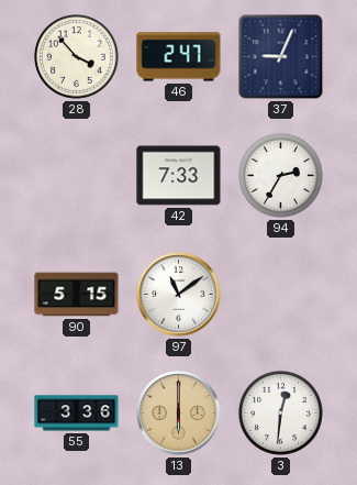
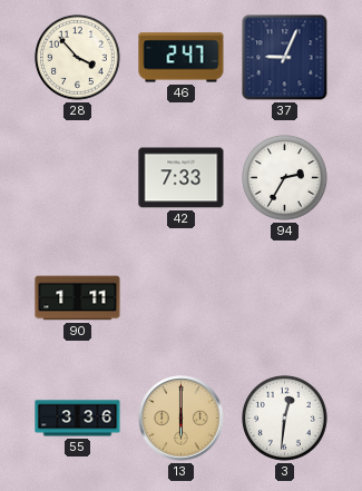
90: 5:15 -> 1:11
97: 11:09 -> none
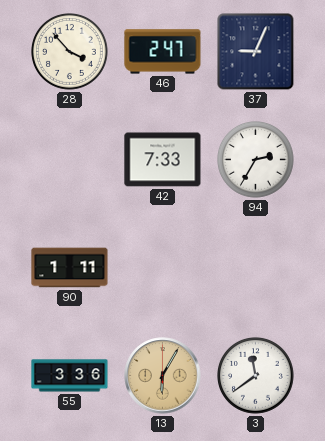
13: 6:00 -> 6:05
3: 12:31 -> 11:39
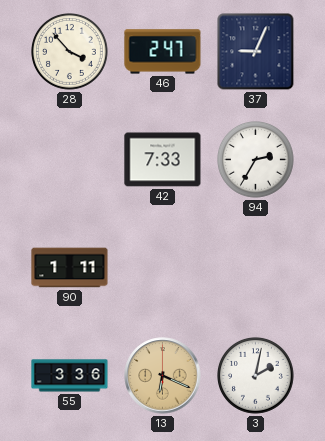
13: 6:05 -> 6:19
3: 11:39 -> 2:02
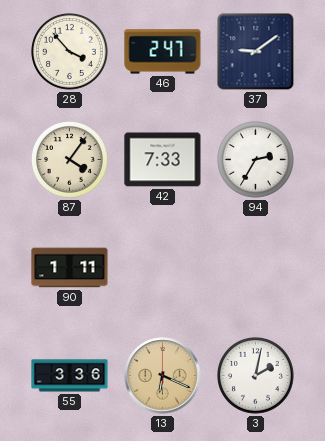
37: 9:04 -> 9:09
87: none -> 4:06
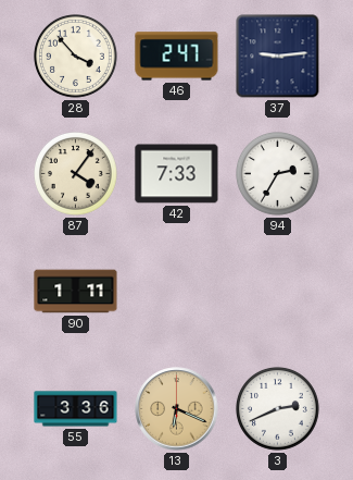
37: 9:09 -> 9:14
3: 2:02 -> 2:41
